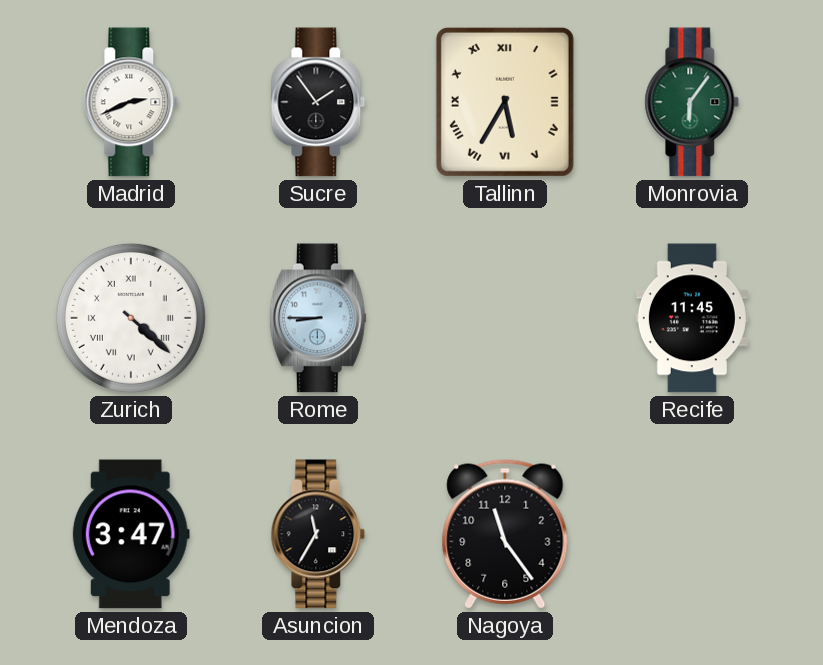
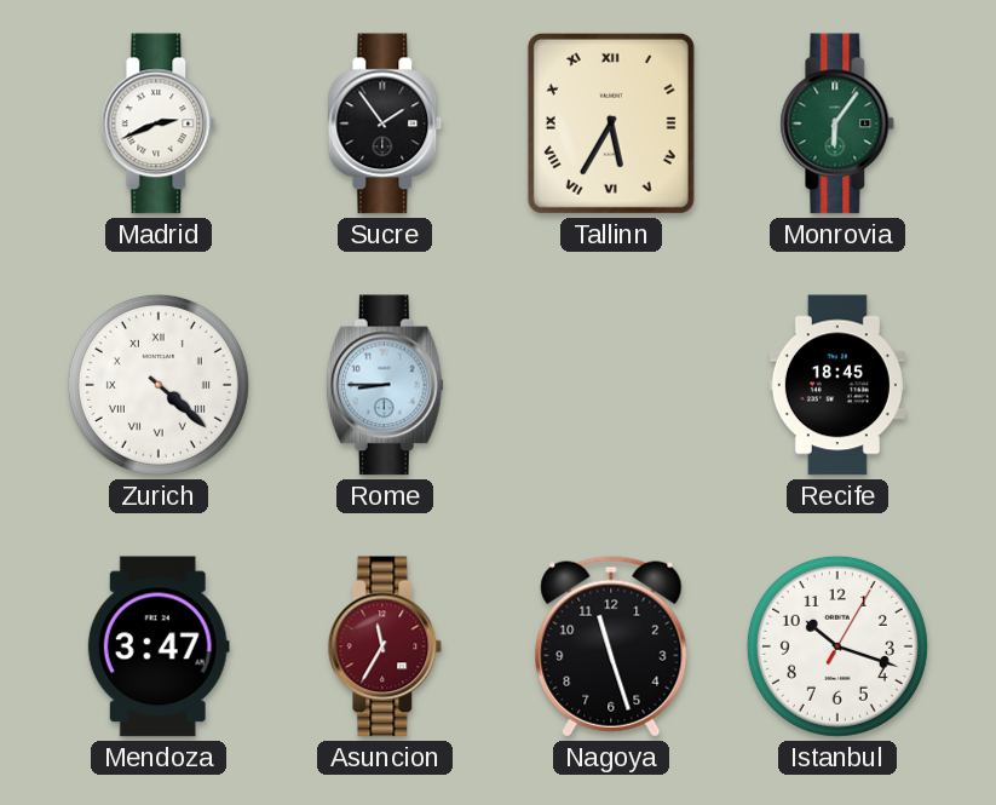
Recife: 11:45 -> 18:45
Asuncion dial: black -> burgundy
Nagoya: 11:24 -> 11:27
Istanbul: none -> 10:18
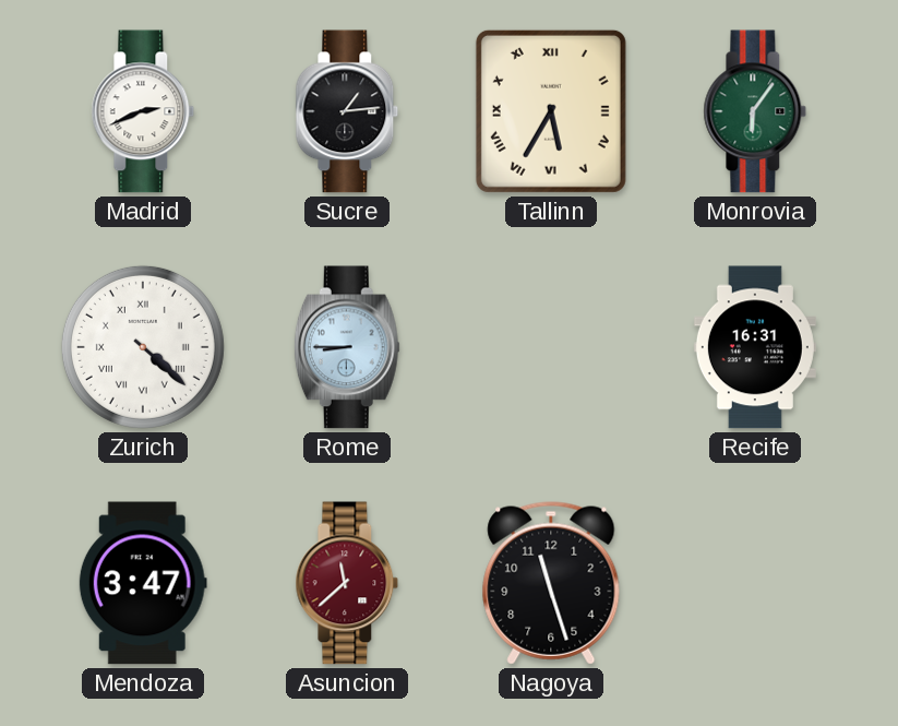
Sucre: 1:54 -> 1:14
Recife: 18:45 -> 16:31
Asuncion: 11:35 -> 11:38
Istanbul: 10:18 -> none
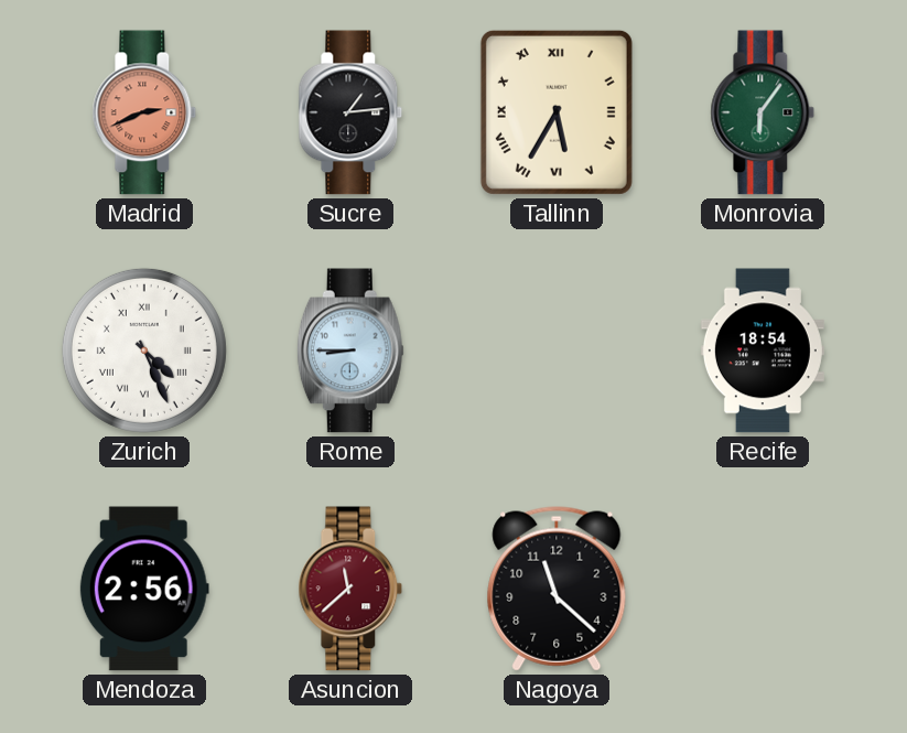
Madrid dial: white -> salmon
Zurich: 4:22 -> 4:26
Recife: 16:31 -> 18:54
Mendoza: 3:47 -> 2:56
Nagoya: 11:27 -> 11:22
